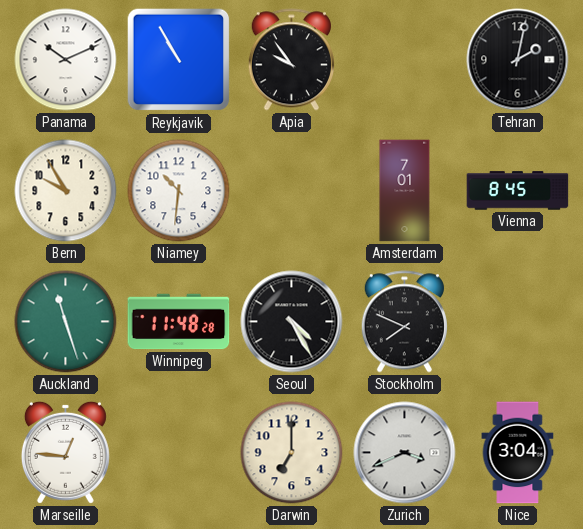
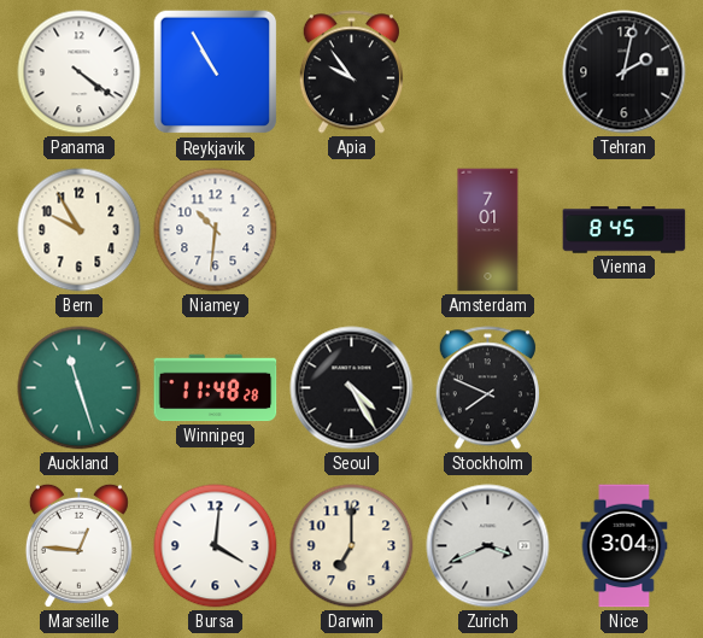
Panama: 10:11 -> 4:21
Bursa: none -> 4:01
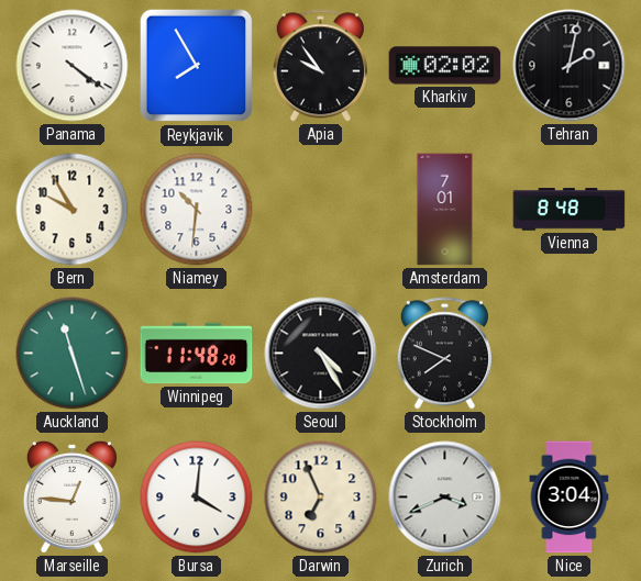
Reykjavik: 10:55 -> 7:55
Kharkiv: none -> 02:02
Vienna: 8:45 -> 8:48
Darwin: 7:00 -> 6:56
